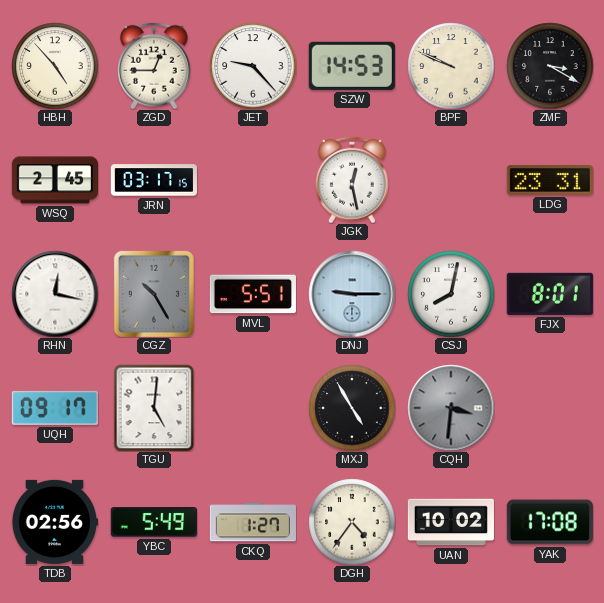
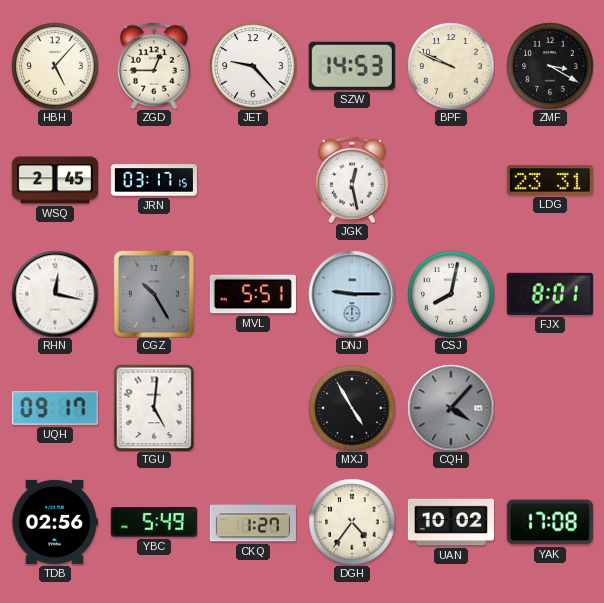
HBH: 4:53 -> 5:07
CQH: 3:31 -> 4:07
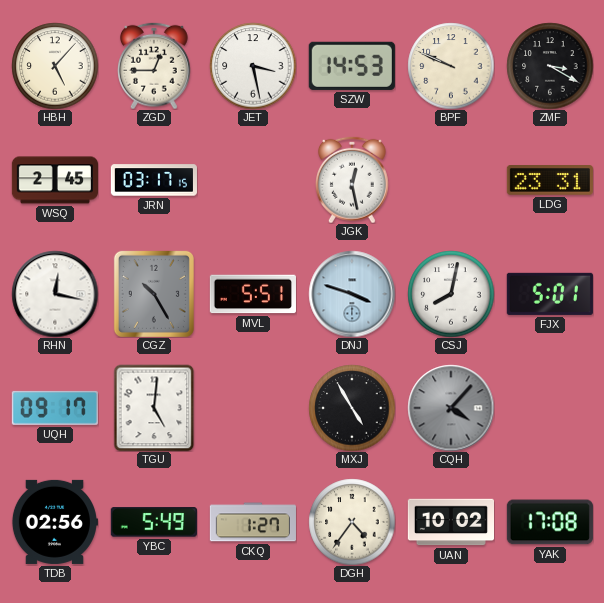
JET: 9:23 -> 3:28
DNJ: 9:15 -> 3:48
FJX: 8:01 -> 5:01
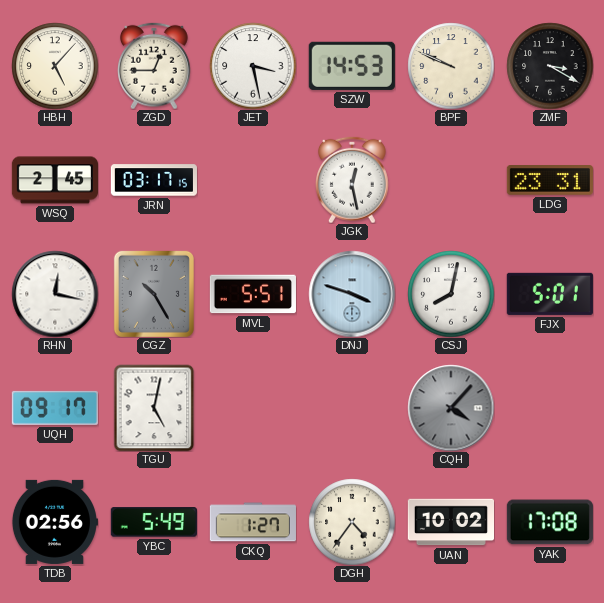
TGU: 5:01 -> 5:02
MXJ: 4:55 -> none
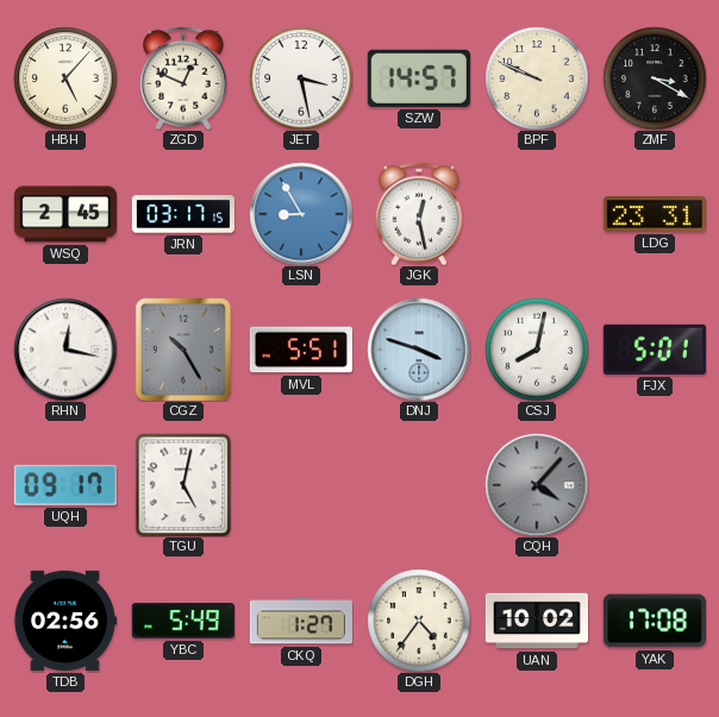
ZGD: 12:45 -> 12:49
SZW: 14:53 -> 14:57
LSN: none -> 8:55
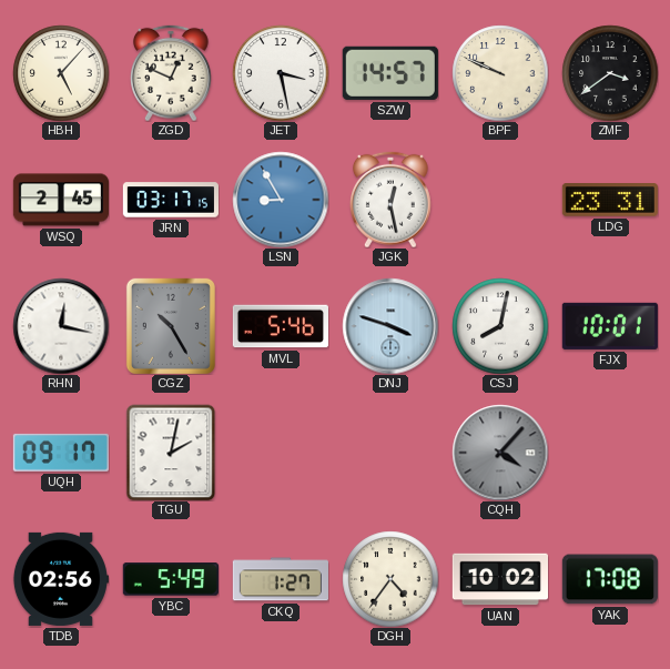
ZMF: 3:20 -> 3:39
MVL: 5:51 -> 5:46
FJX: 5:01 -> 10:01
TGU: 5:02 -> 2:02
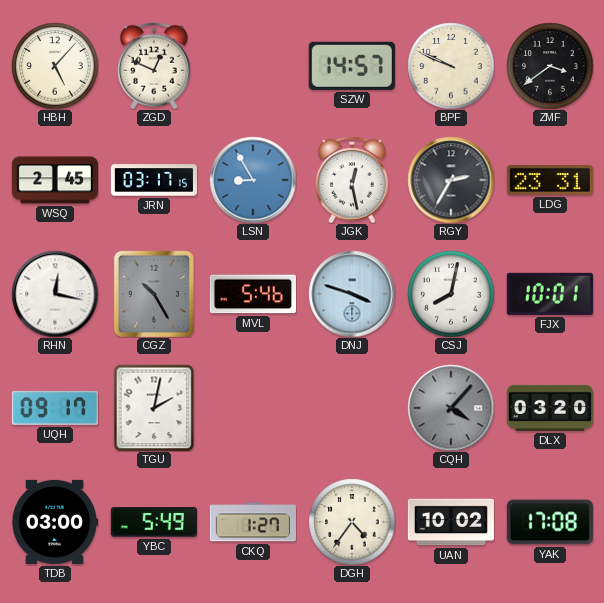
JET: 3:28 -> none
RGY: none -> 2:35
DLX: none -> 03:20
TDB: 02:56 -> 03:00
